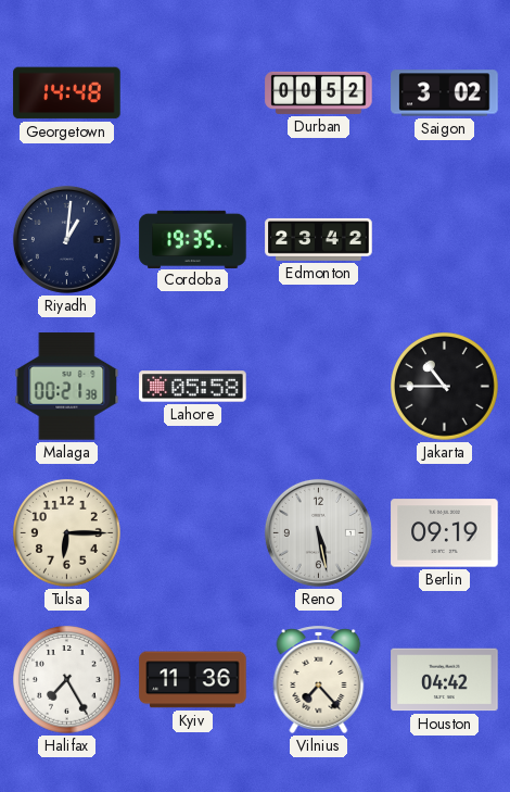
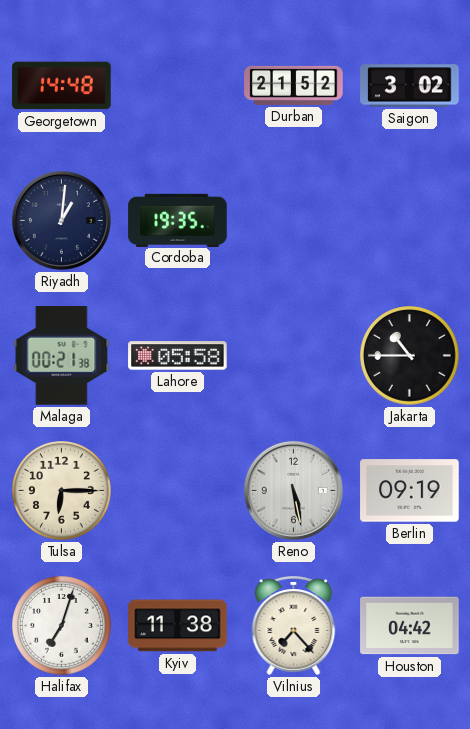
Durban: 00:52 -> 21:52
Edmonton: 23:42 -> none
Halifax: 7:25 -> 7:03
Kyiv: 11:36 -> 11:38
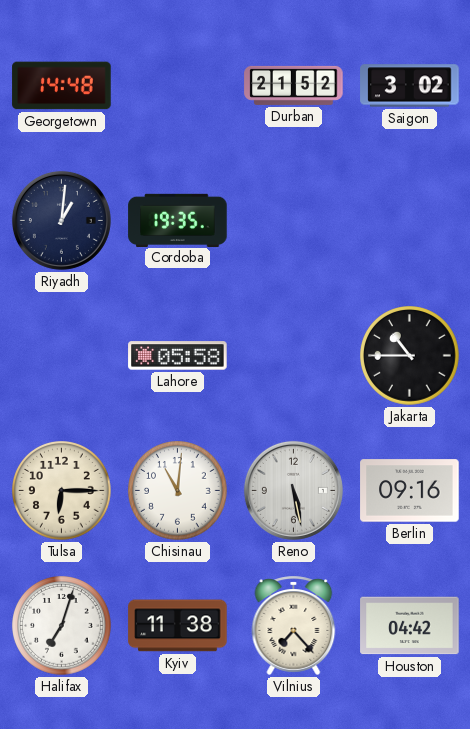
Malaga: 00:21 -> none
Chisinau: none -> 11:01
Berlin: 09:19 -> 09:16
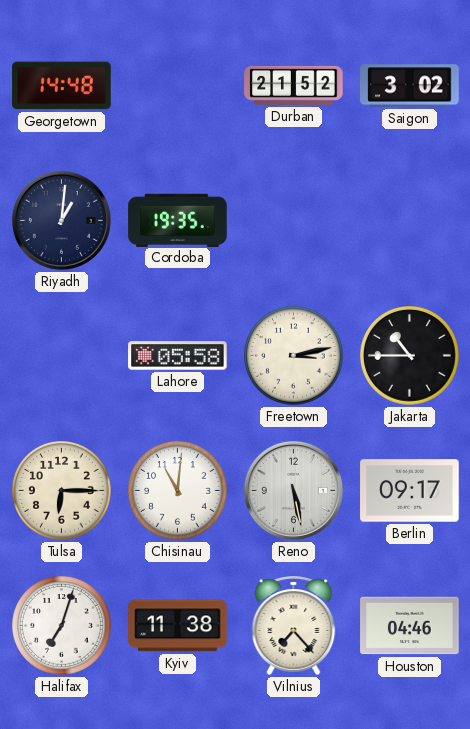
Freetown: none -> 3:13
Berlin: 09:16 -> 09:17
Houston: 04:42 -> 04:46
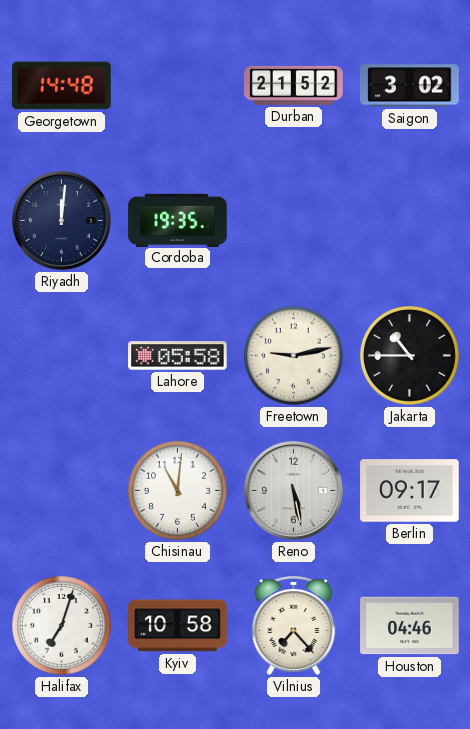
Riyadh: 1:01 -> 12:01
Freetown: 3:13 -> 9:13
Tulsa: 6:15 -> none
Kyiv: 11:38 -> 10:58
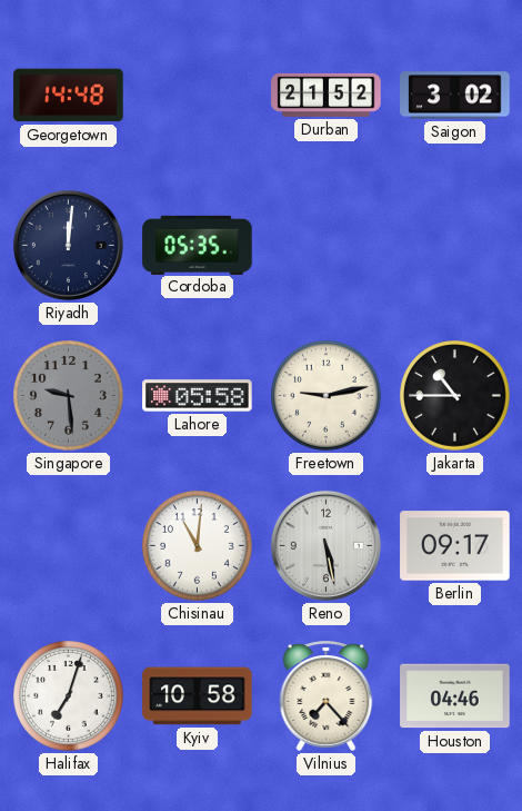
Cordoba: 19:35 -> 05:35
Singapore: none -> 9:29
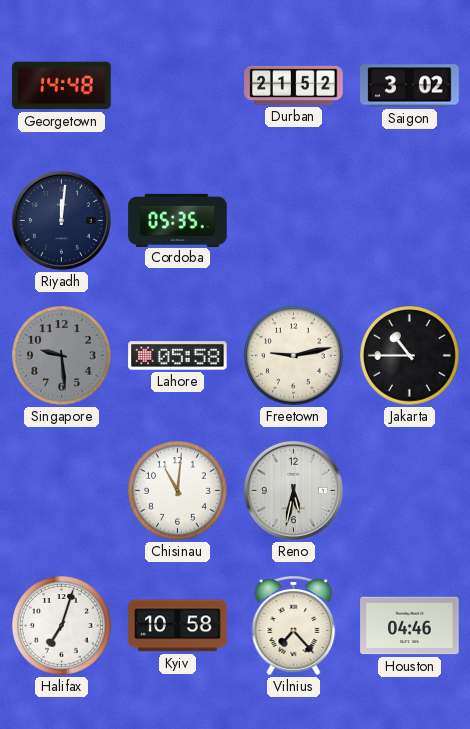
Reno: 5:28 -> 5:32
Berlin: 09:17 -> none
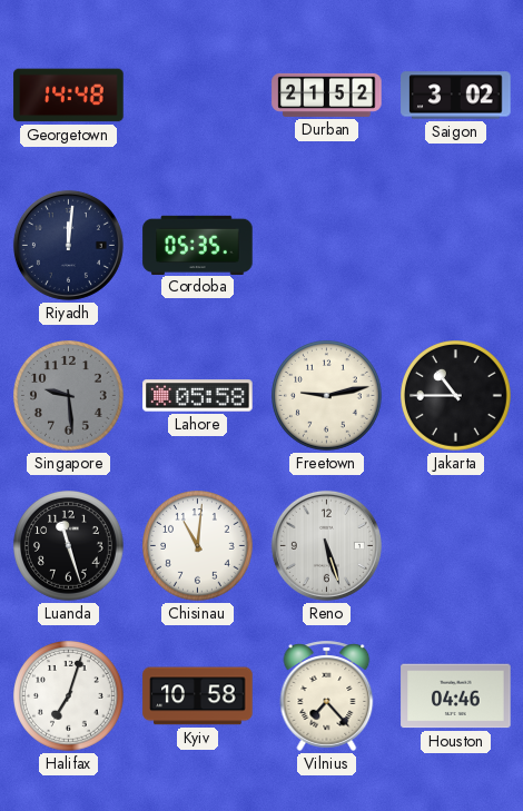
Luanda: none -> 11:27
Reno: 5:32 -> 5:27
